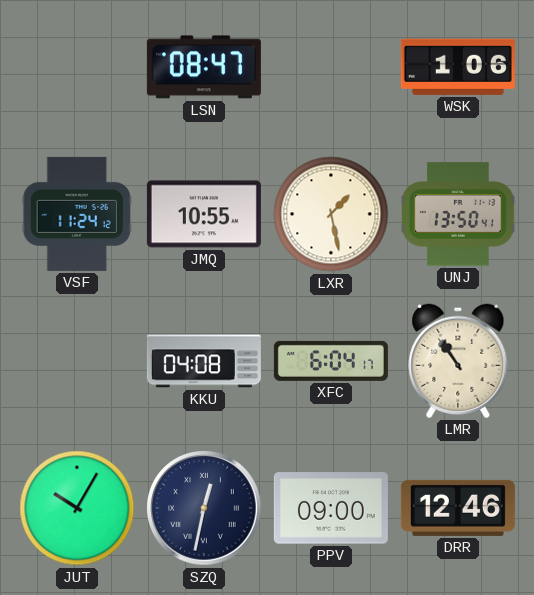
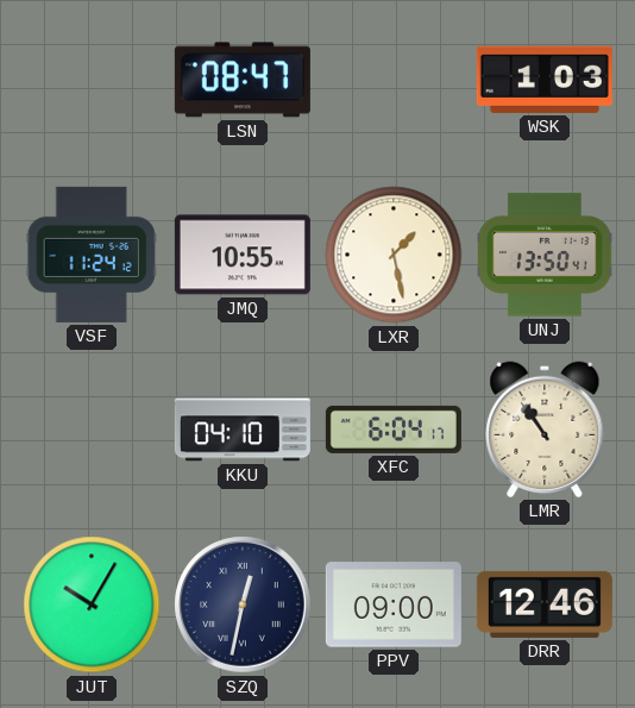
WSK: 1:06 -> 1:03
KKU: 04:08 -> 04:10
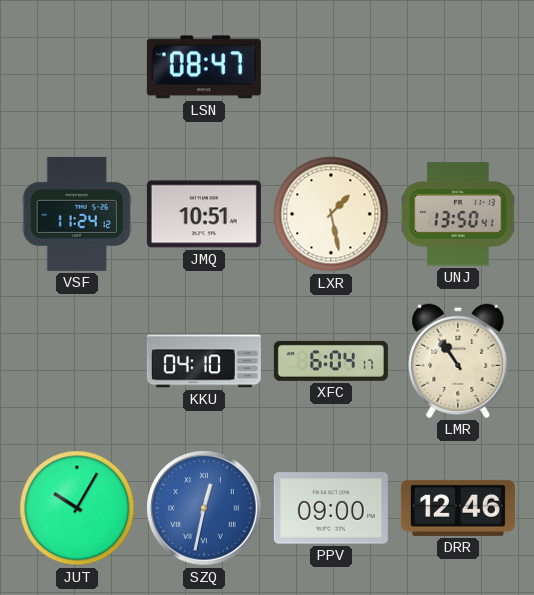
WSK: 1:03 -> none
JMQ: 10:55 -> 10:51
SZQ dial: navy -> blue
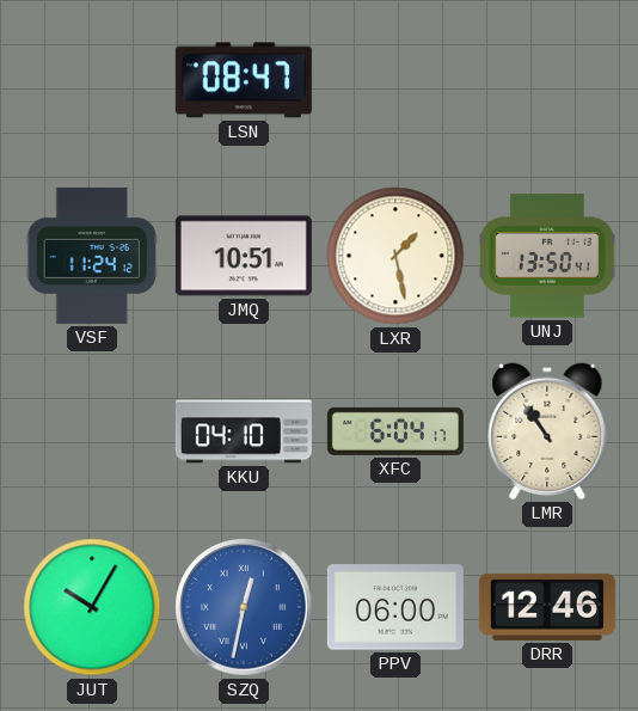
PPV: 09:00 -> 06:00
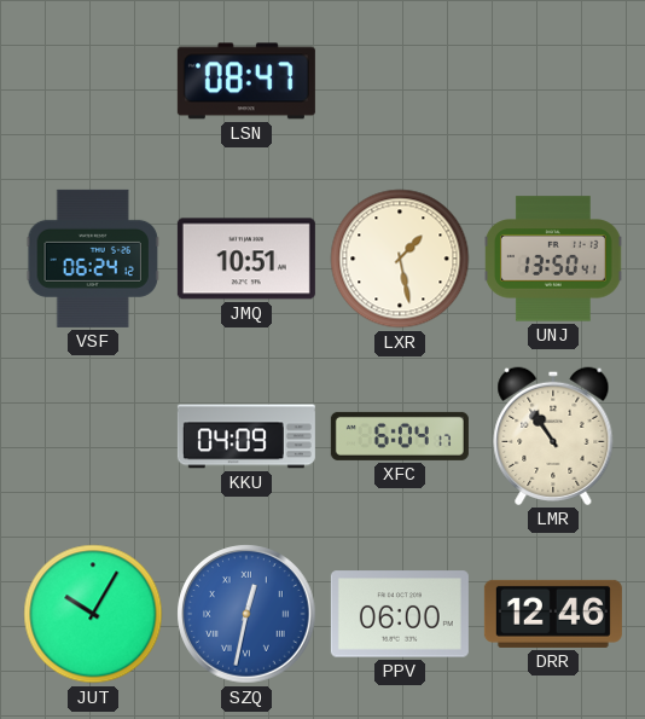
VSF: 11:24 -> 06:24
KKU: 04:10 -> 04:09
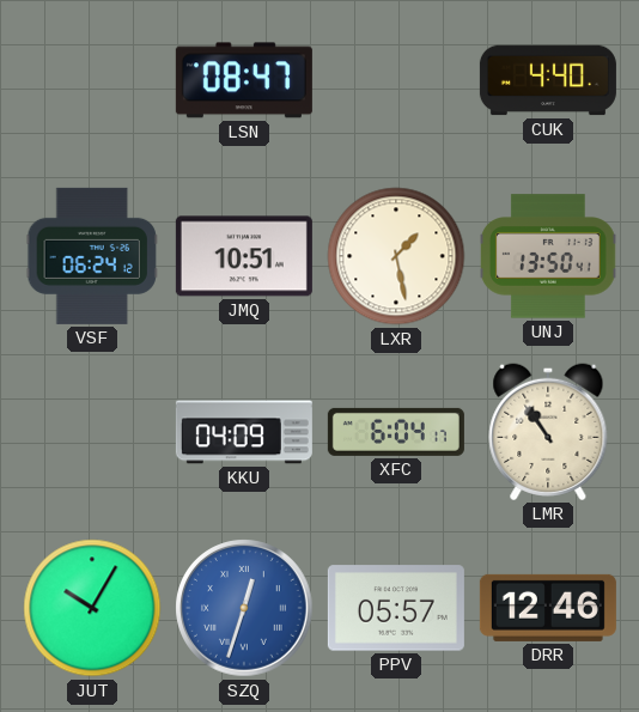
CUK: none -> 4:40
SZQ: 12:32 -> 12:33
PPV: 06:00 -> 05:57
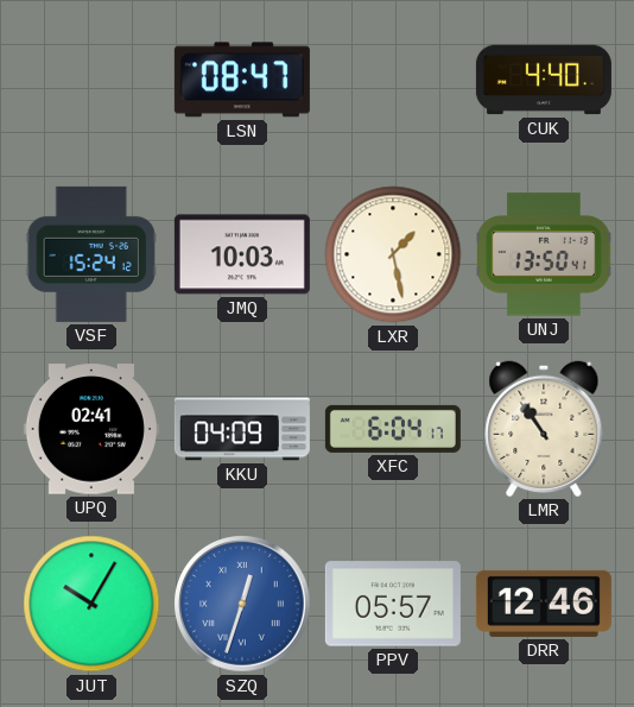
VSF: 06:24 -> 15:24
JMQ: 10:51 -> 10:03
UPQ: none -> 02:41
